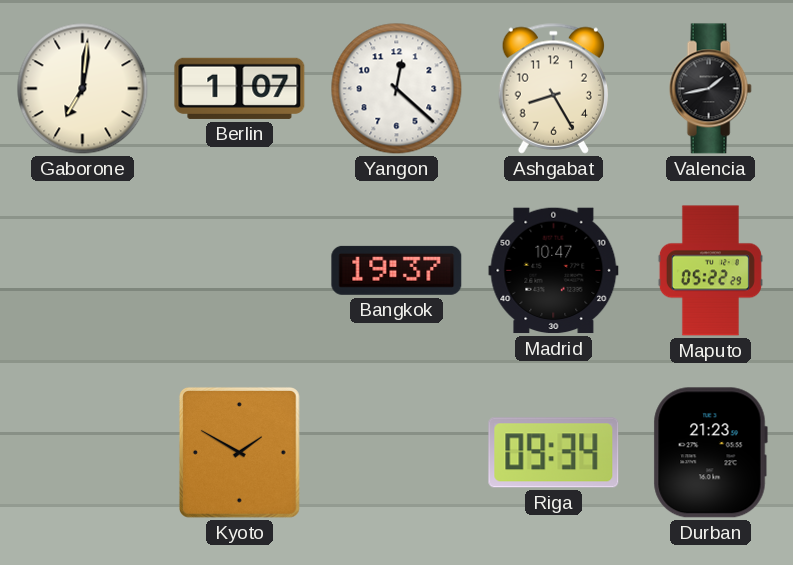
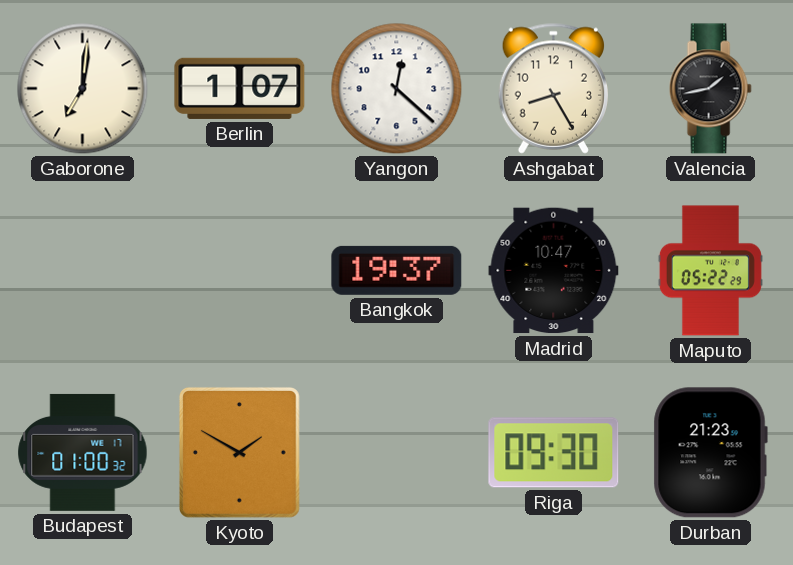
Budapest: none -> 01:00
Riga: 09:34 -> 09:30
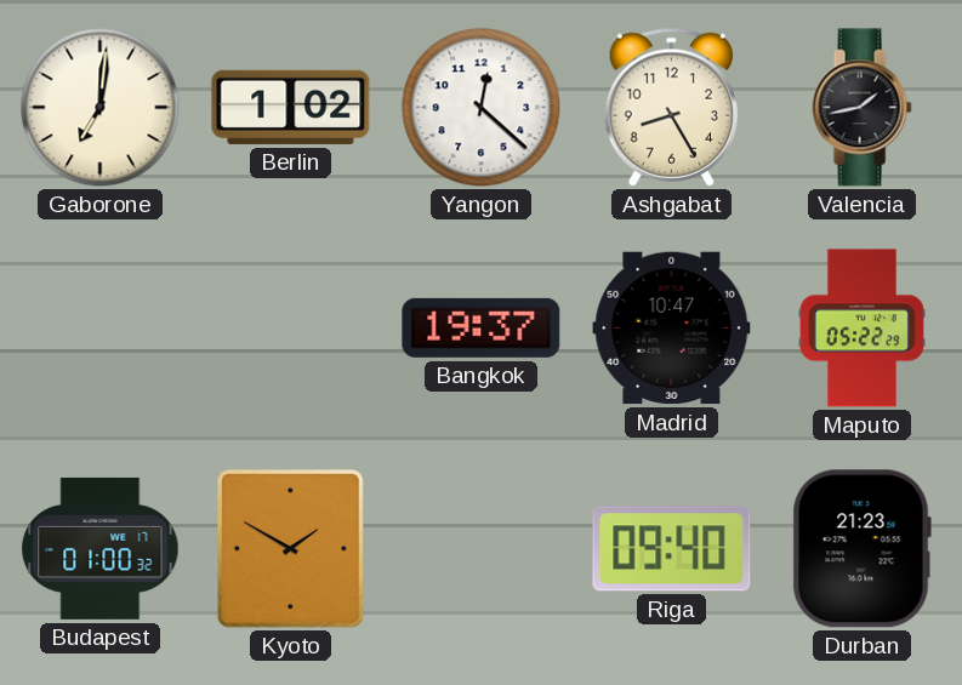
Berlin: 1:07 -> 1:02
Riga: 09:30 -> 09:40
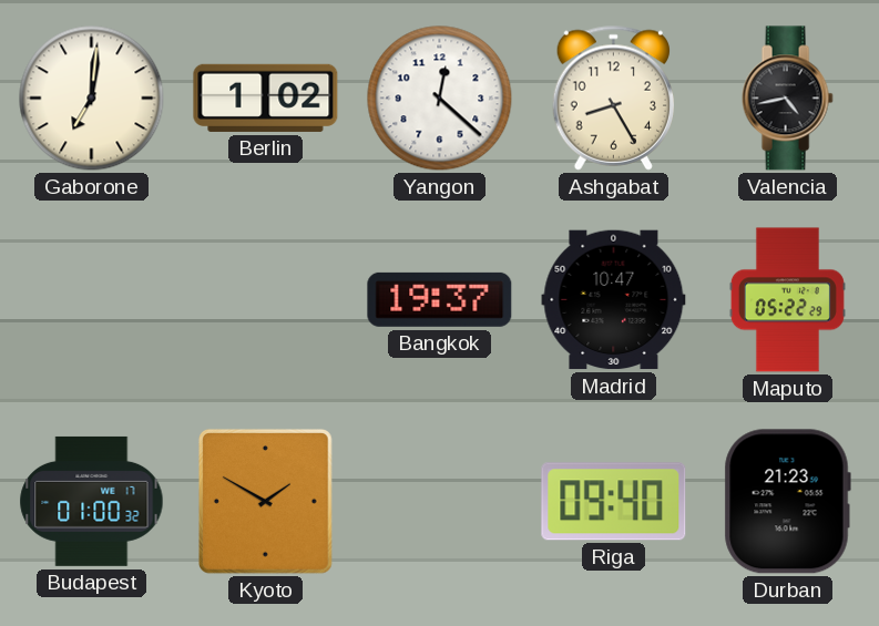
Valencia: 1:43 -> 4:43
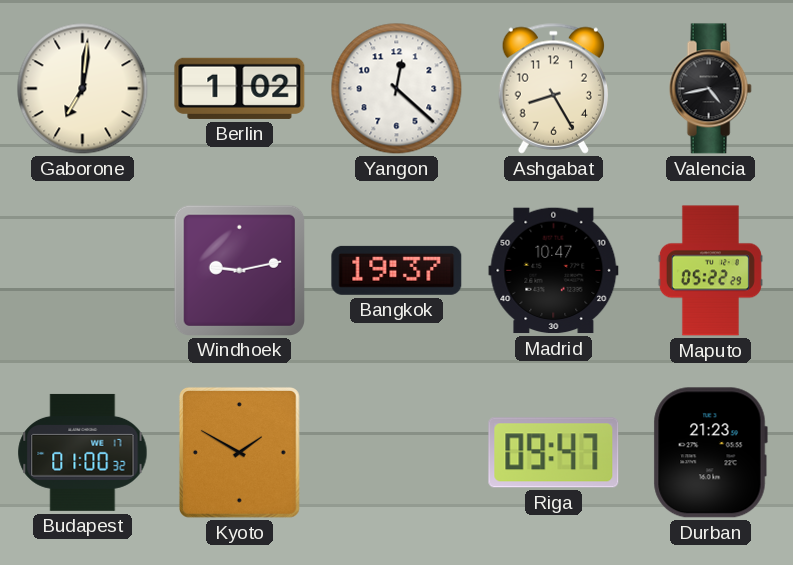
Windhoek: none -> 9:13
Riga: 09:40 -> 09:47
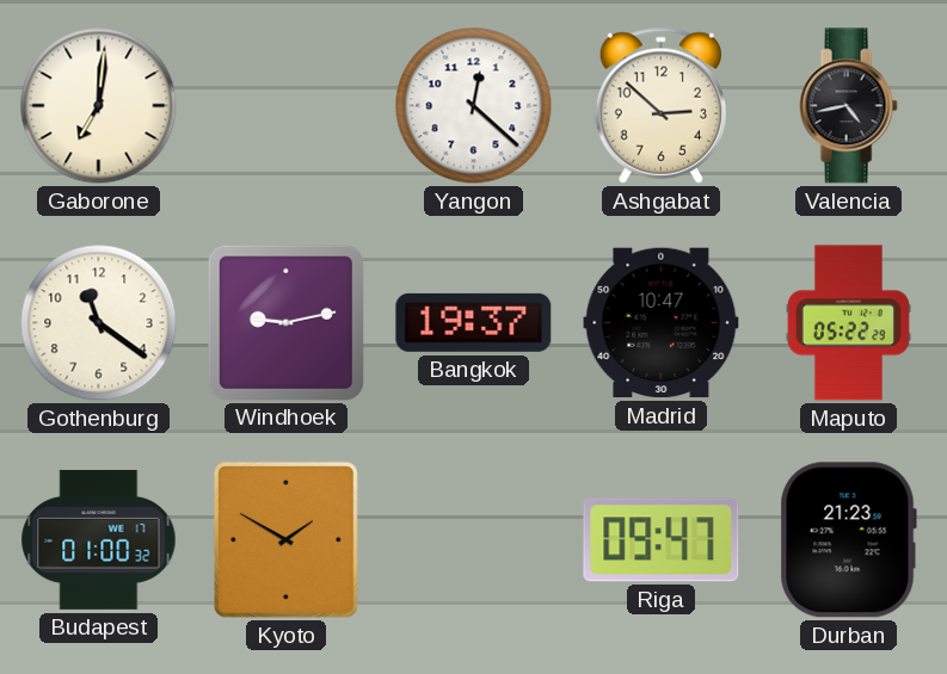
Berlin: 1:02 -> none
Ashgabat: 8:25 -> 2:52
Gothenburg: none -> 11:21
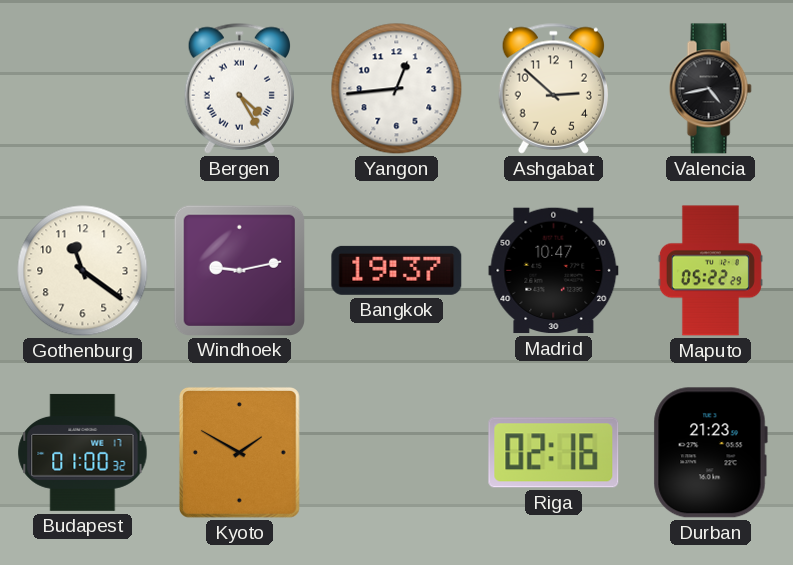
Gaborone: 7:01 -> none
Bergen: none -> 4:25
Yangon: 12:22 -> 12:44
Riga: 09:47 -> 02:16
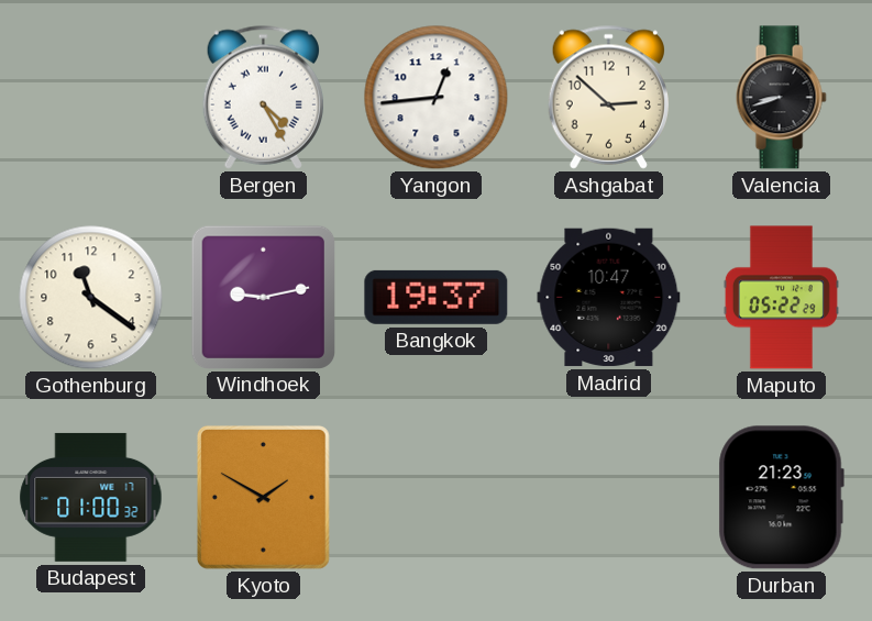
Valencia: 4:43 -> 8:42
Riga: 02:16 -> none
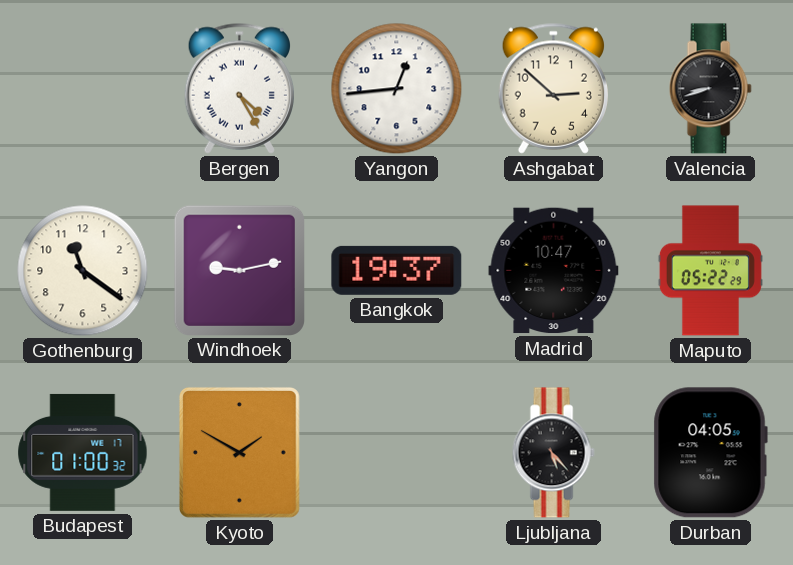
Ljubljana: none -> 5:23
Durban: 21:23 -> 04:05
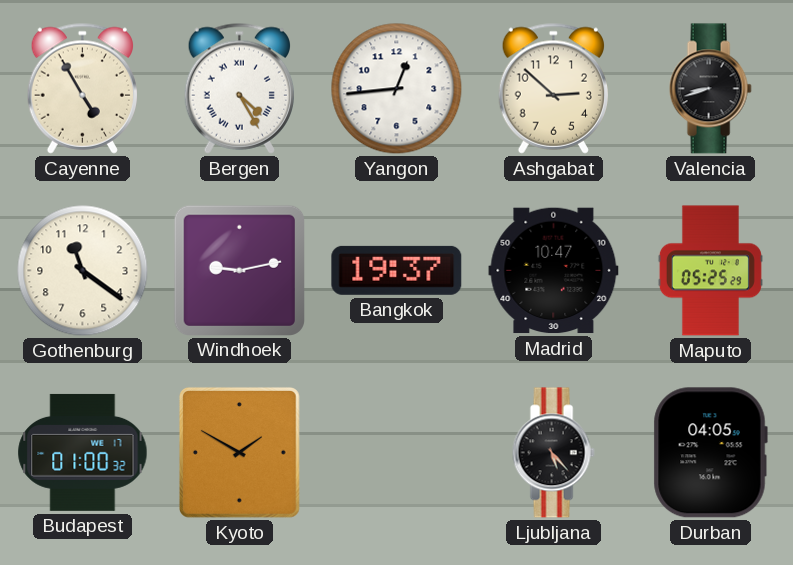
Cayenne: none -> 4:55
Maputo: 05:22 -> 05:25
